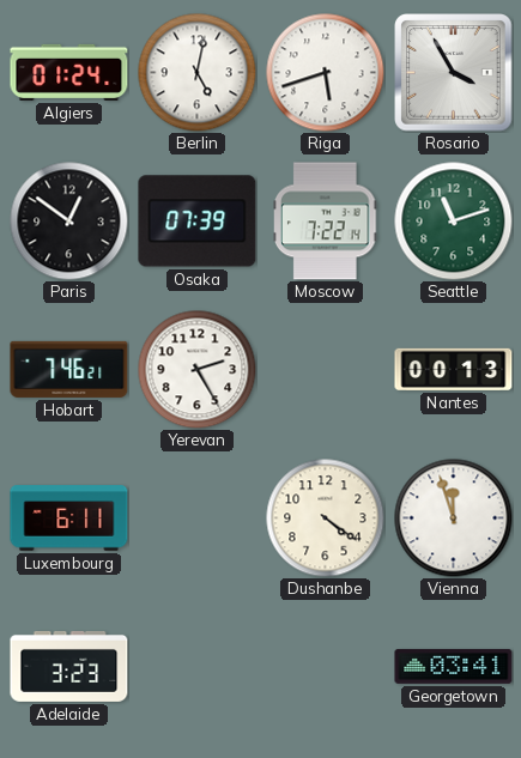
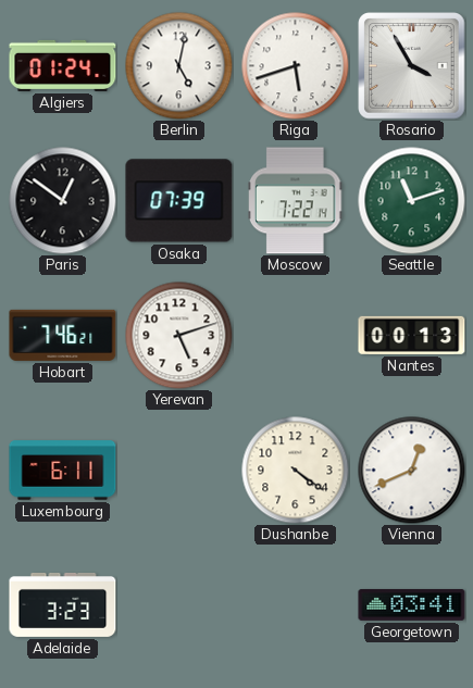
Yerevan: 2:25 -> 5:12
Vienna: 11:57 -> 12:41
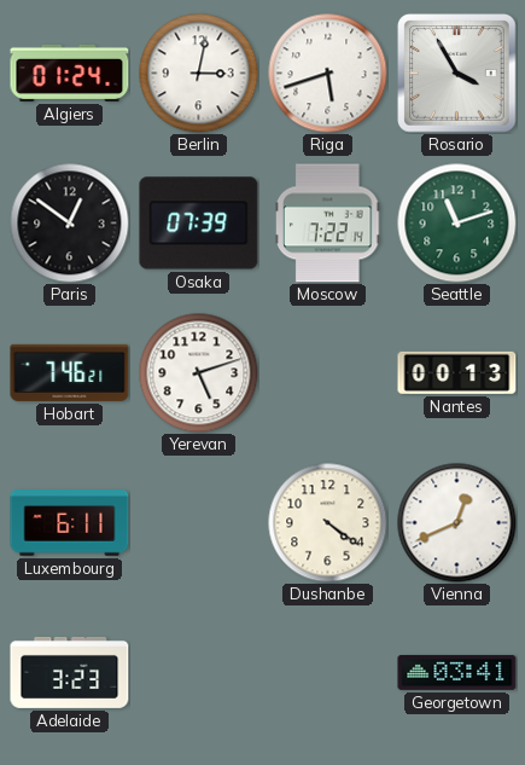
Berlin: 5:02 -> 3:02
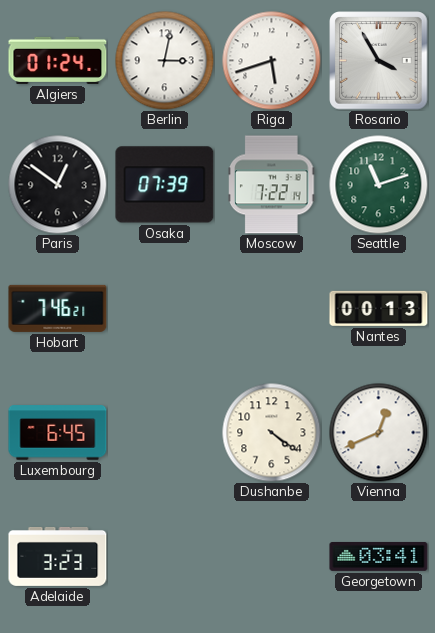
Yerevan: 5:12 -> none
Luxembourg: 6:11 -> 6:45
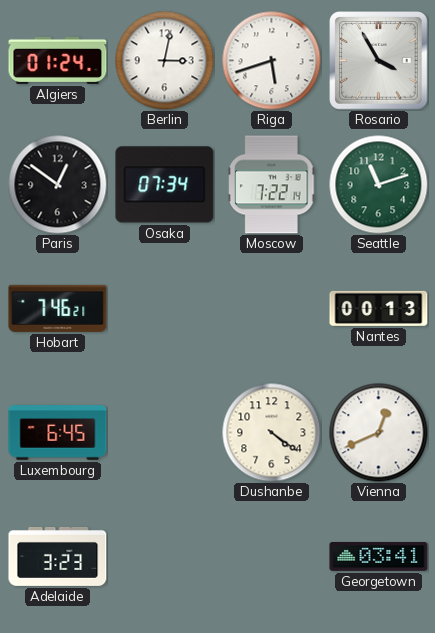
Osaka: 07:39 -> 07:34
